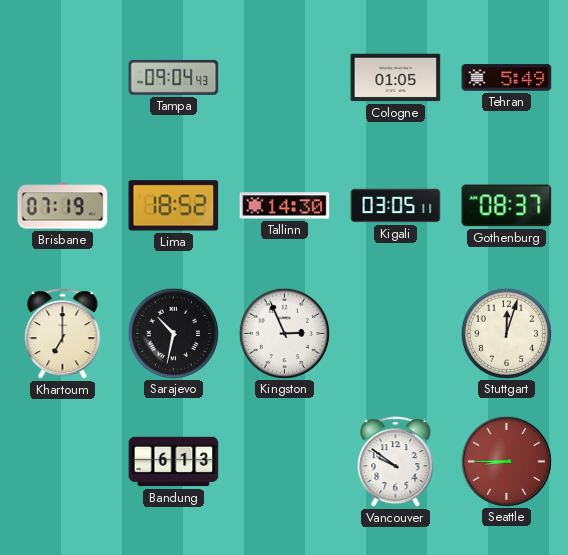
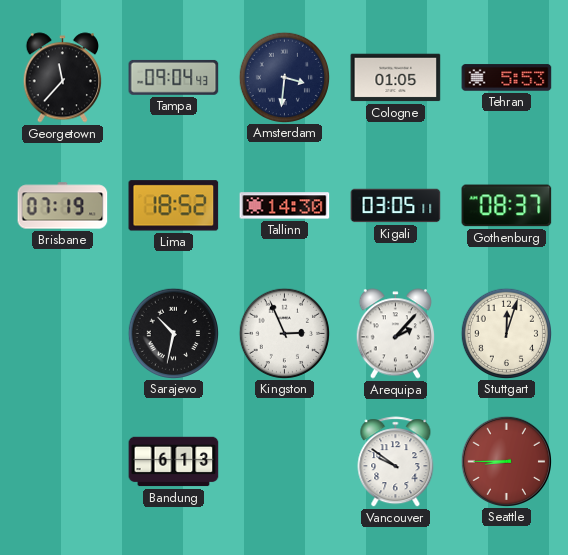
Georgetown: none -> 11:37
Amsterdam: none -> 3:31
Tehran: 5:49 -> 5:53
Khartoum: 7:00 -> none
Arequipa: none -> 2:07
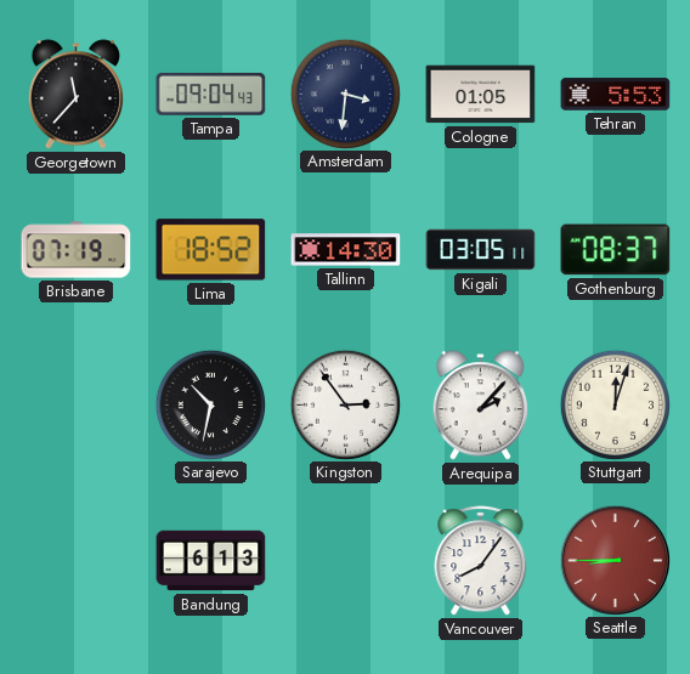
Kingston: 2:56 -> 2:54
Vancouver: 9:51 -> 8:06
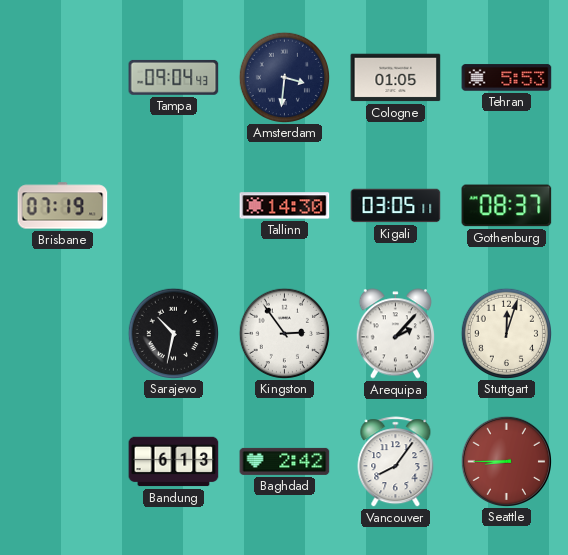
Georgetown: 11:37 -> none
Lima: 18:52 -> none
Baghdad: none -> 2:42
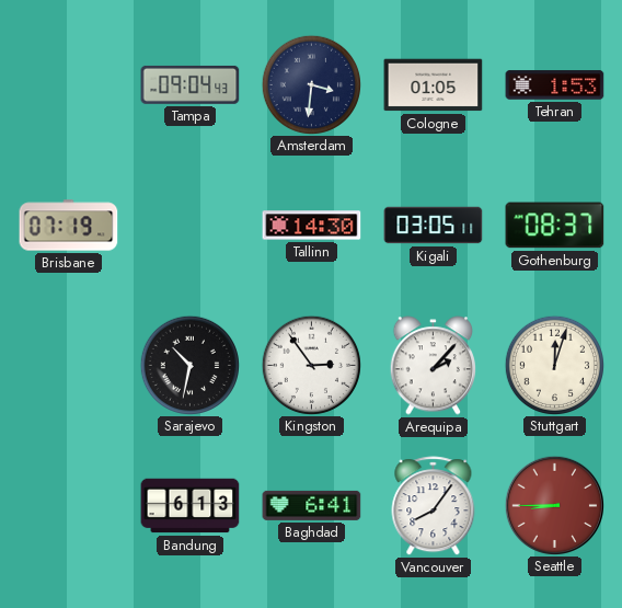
Tehran: 5:53 -> 1:53
Baghdad: 2:42 -> 6:41
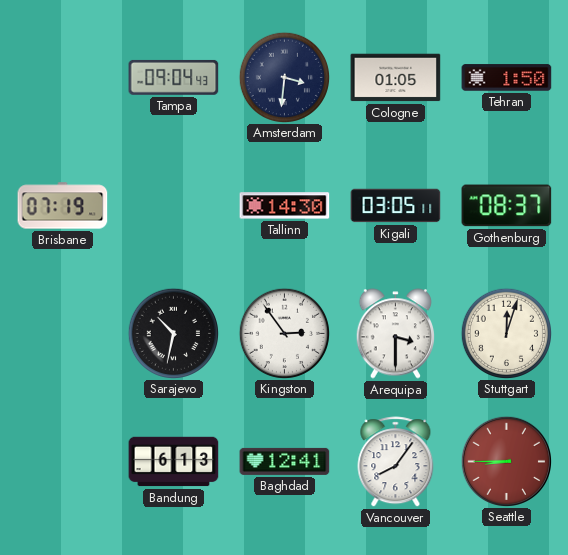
Tehran: 1:53 -> 1:50
Arequipa: 2:07 -> 3:30
Baghdad: 6:41 -> 12:41
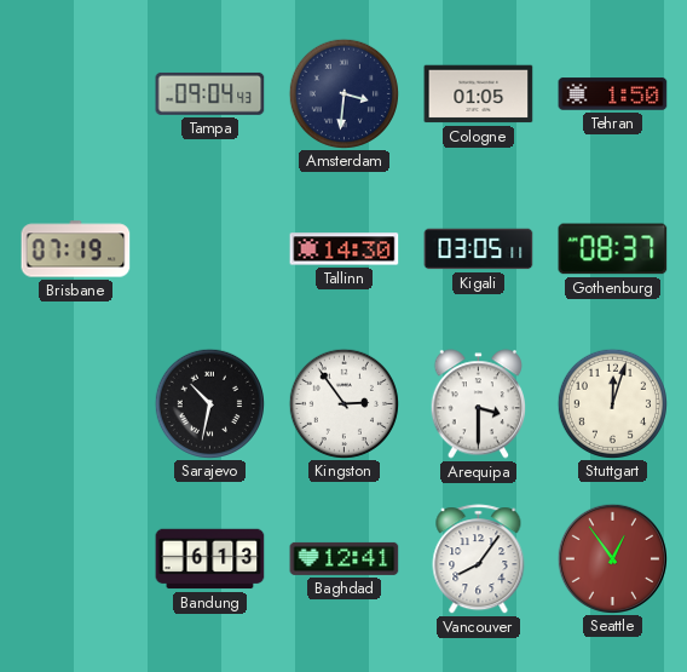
Seattle: 8:45 -> 12:54
